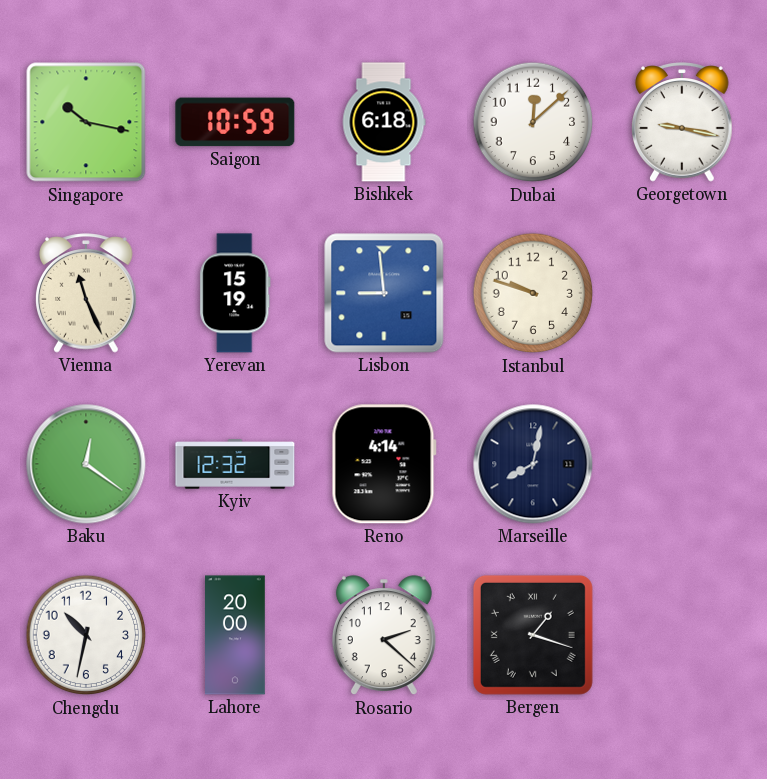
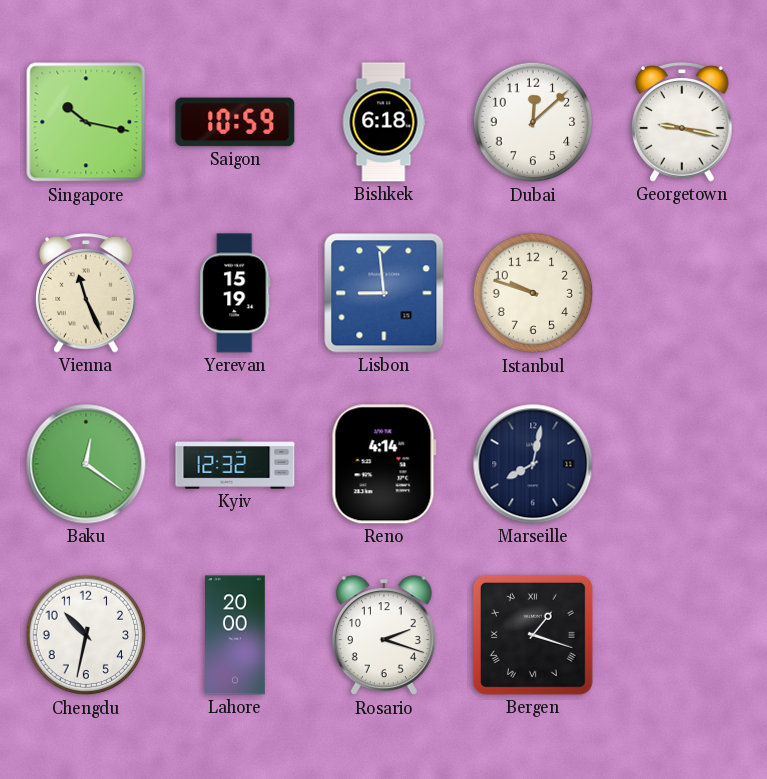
Rosario: 2:22 -> 2:18
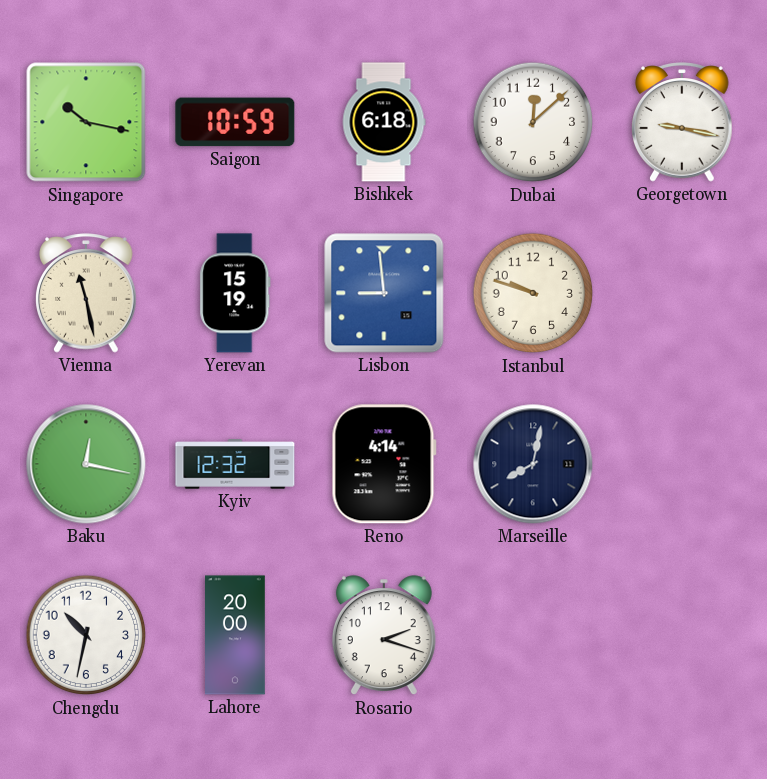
Vienna: 11:26 -> 11:28
Baku: 12:21 -> 12:17
Bergen: 1:18 -> none
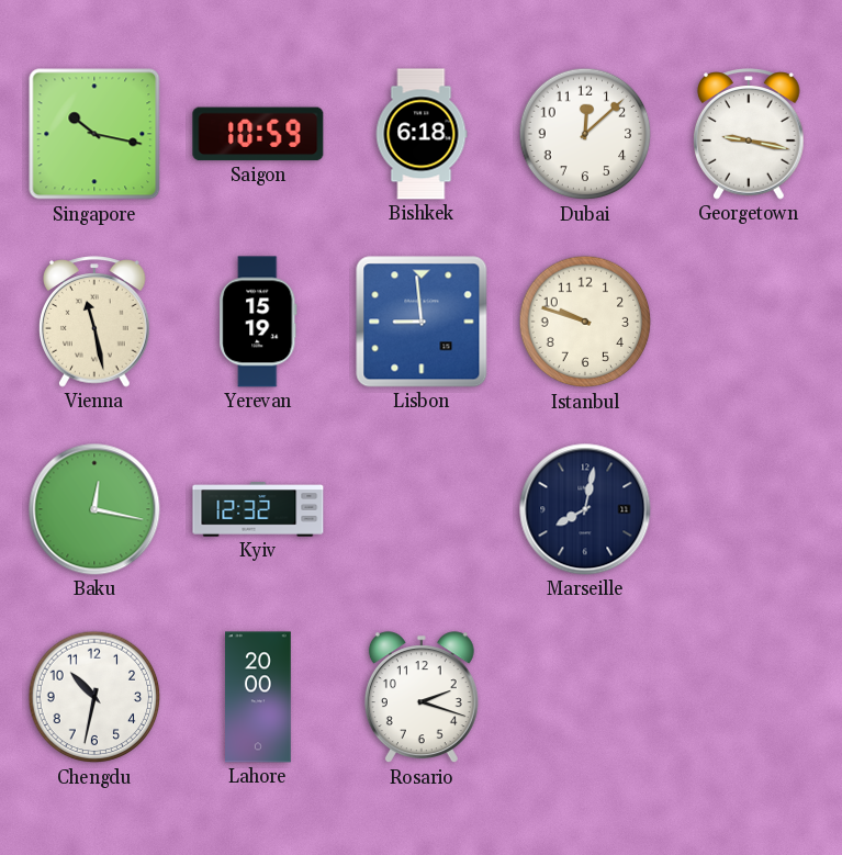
Reno: 4:14 -> none
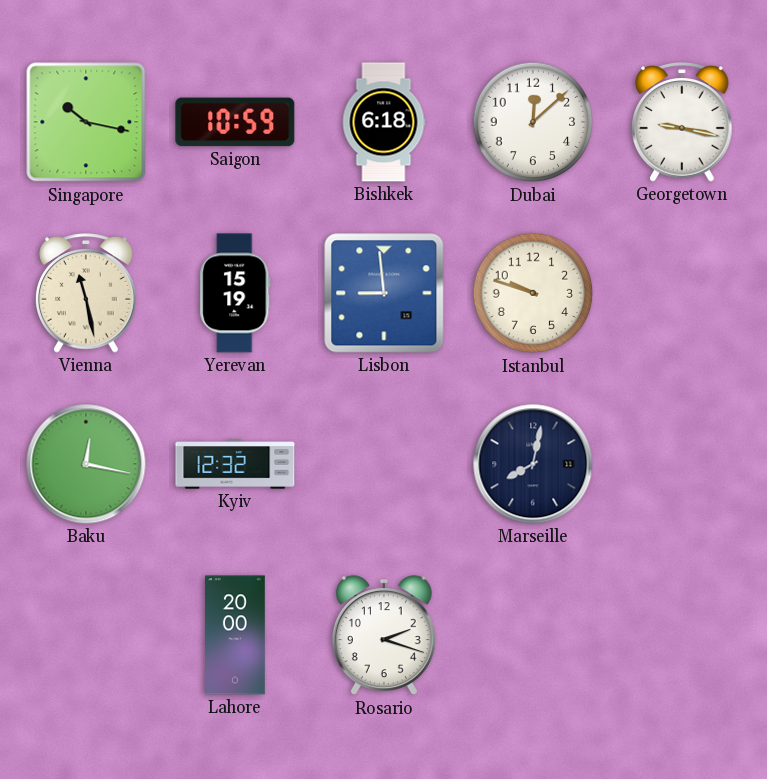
Chengdu: 10:32 -> none
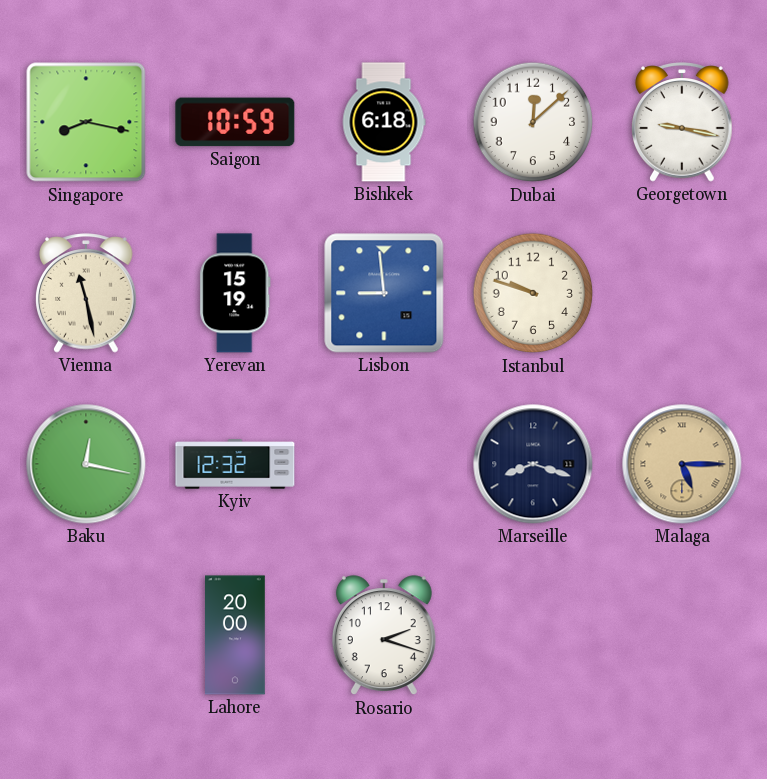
Singapore: 10:17 -> 8:17
Marseille: 8:02 -> 8:18
Malaga: none -> 5:15
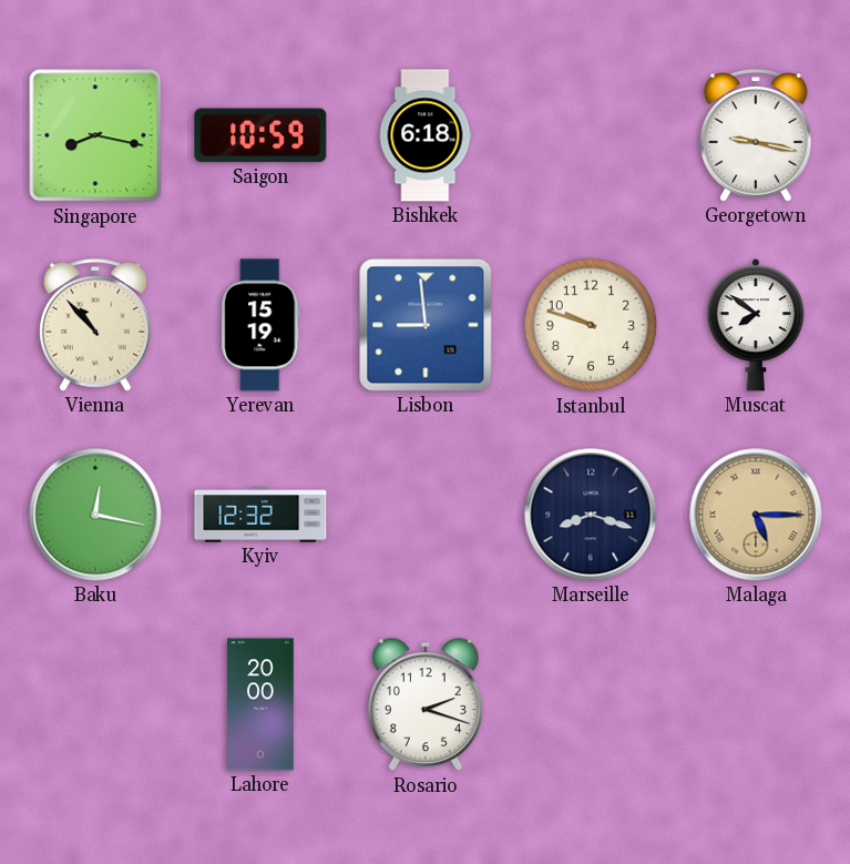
Dubai: 12:08 -> none
Vienna: 11:28 -> 10:53
Muscat: none -> 7:51
